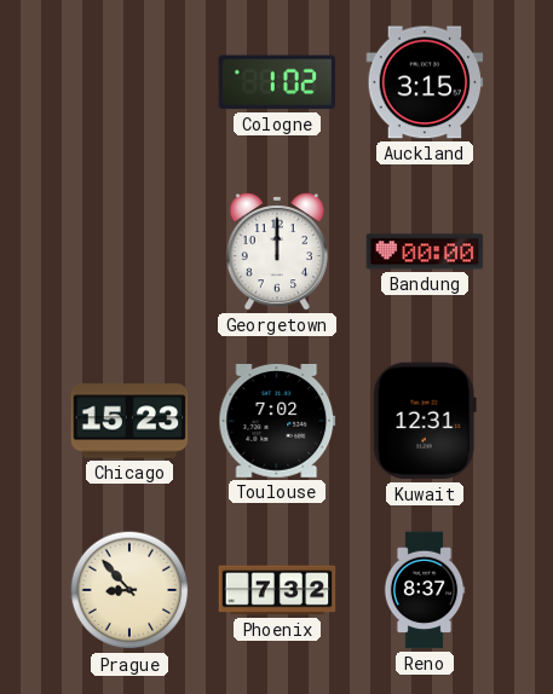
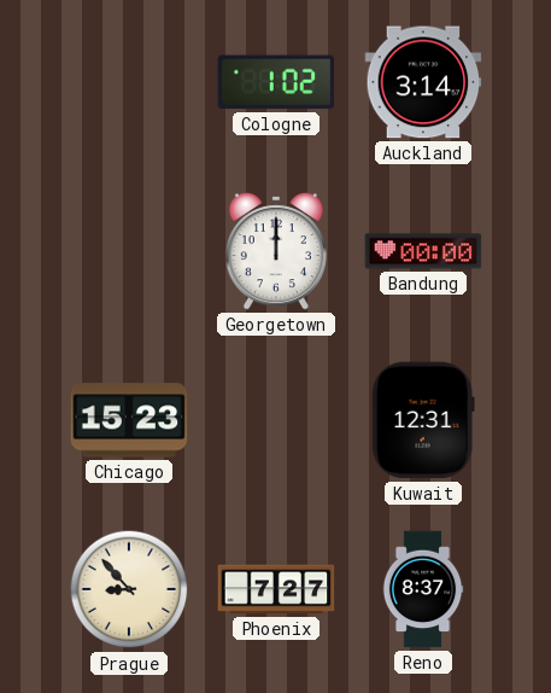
Auckland: 3:15 -> 3:14
Toulouse: 7:02 -> none
Phoenix: 7:32 -> 7:27
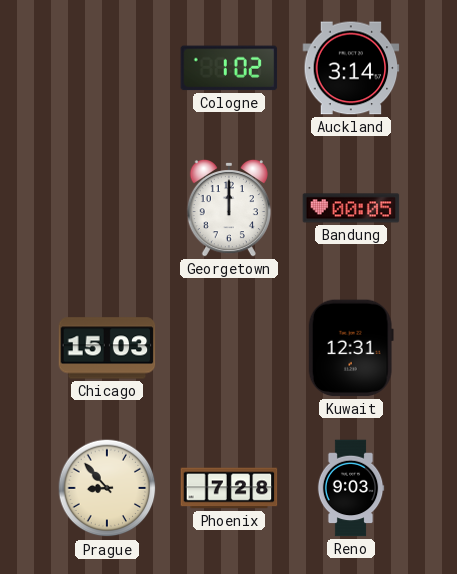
Bandung: 00:00 -> 00:05
Chicago: 15:23 -> 15:03
Phoenix: 7:27 -> 7:28
Reno: 8:37 -> 9:03
